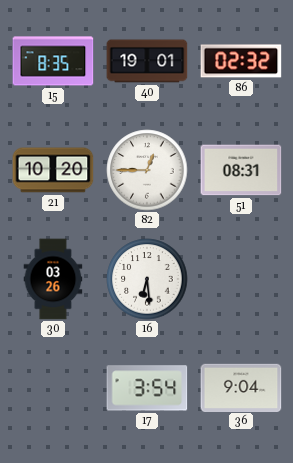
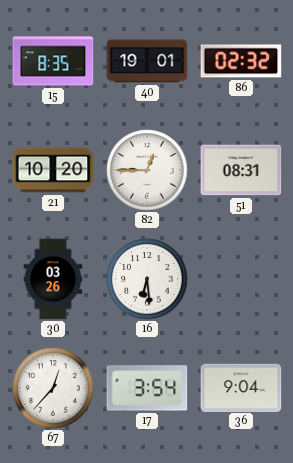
67: none -> 12:37
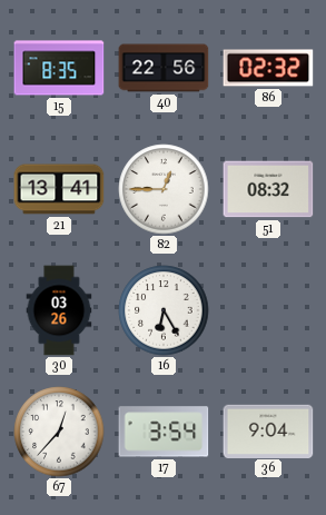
40: 19:01 -> 22:56
21: 10:20 -> 13:41
51: 08:31 -> 08:32
16: 6:29 -> 6:25
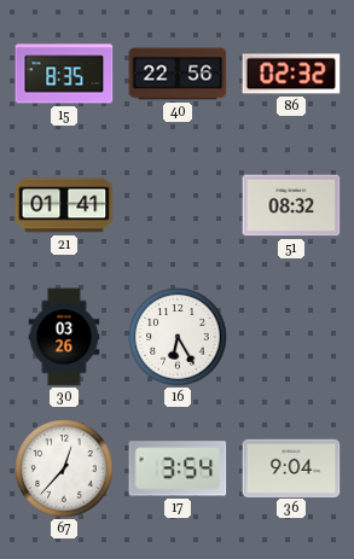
21: 13:41 -> 01:41
82: 12:45 -> none
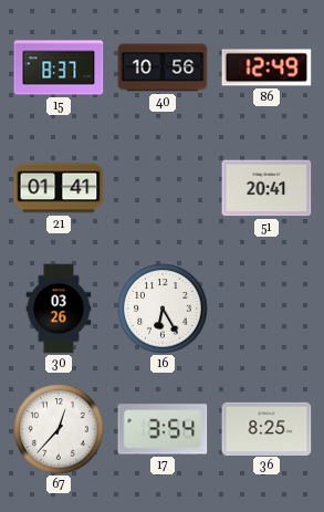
15: 8:35 -> 8:37
40: 22:56 -> 10:56
86: 02:32 -> 12:49
51: 08:32 -> 20:41
36: 9:04 -> 8:25
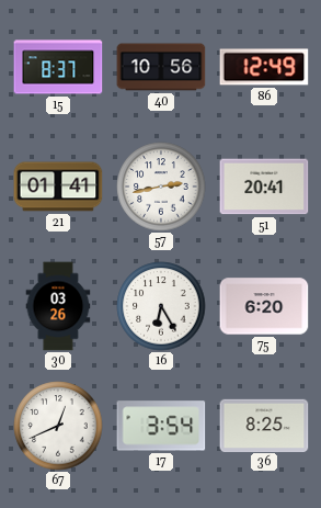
57: none -> 2:43
75: none -> 6:20
67: 12:37 -> 12:41
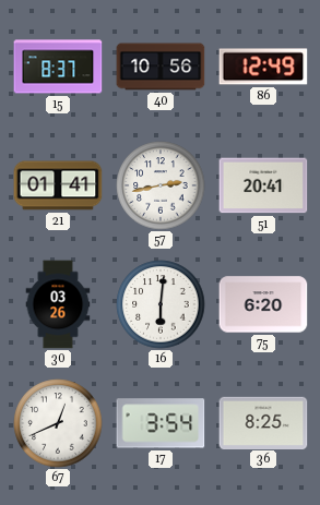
16: 6:25 -> 6:01
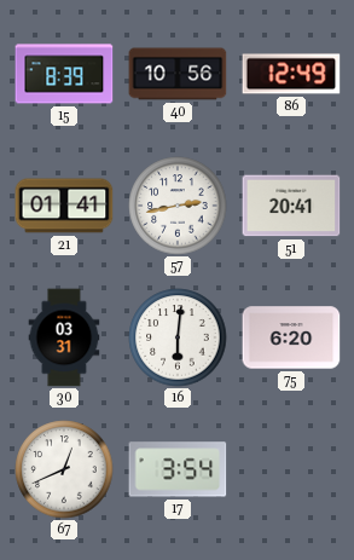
15: 8:37 -> 8:39
30: 03:26 -> 03:31
36: 8:25 -> none
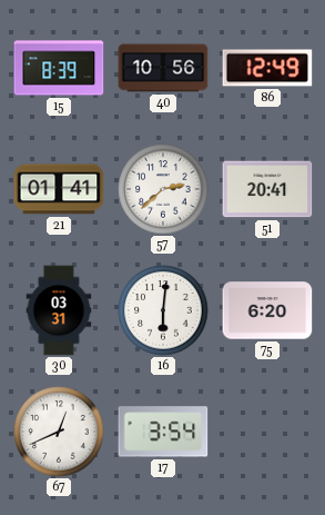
57: 2:43 -> 2:38
